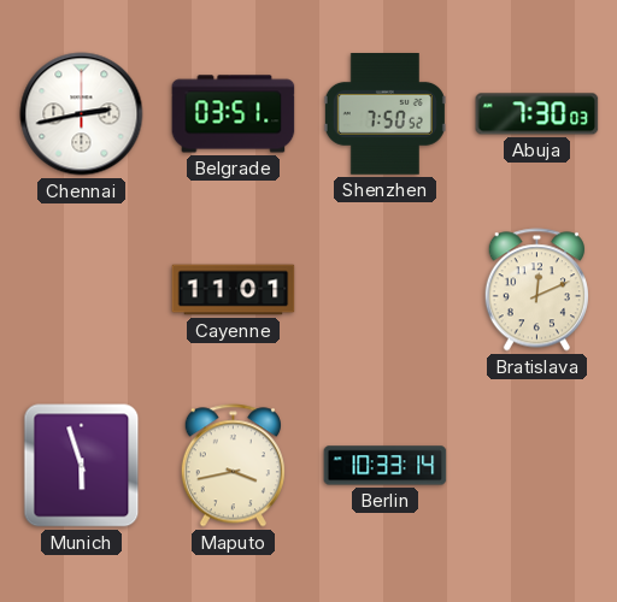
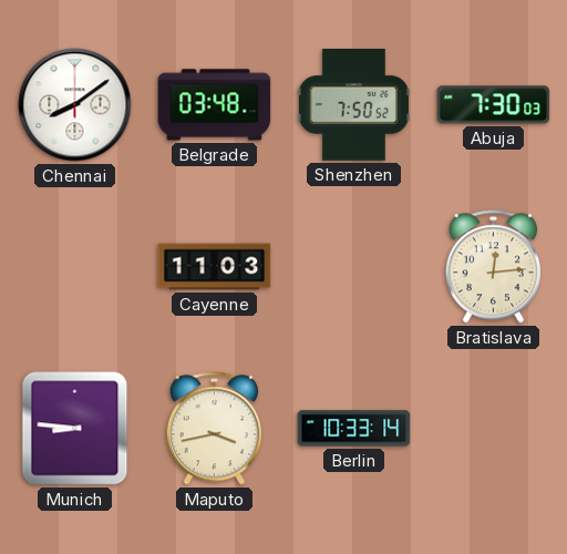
Chennai: 2:43 -> 8:09
Belgrade: 03:51 -> 03:48
Cayenne: 11:01 -> 11:03
Bratislava: 12:11 -> 12:14
Munich: 5:57 -> 8:46
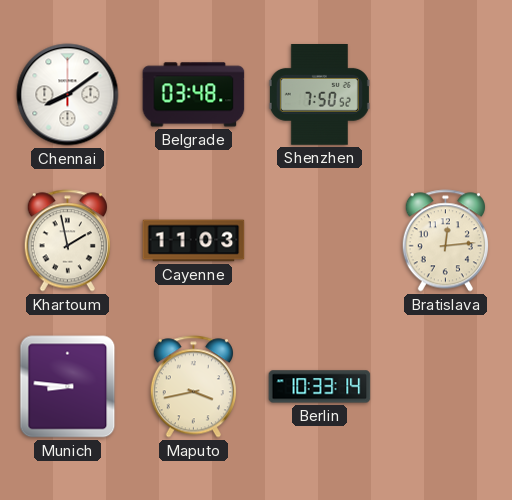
Abuja: 7:30 -> none
Khartoum: none -> 1:58
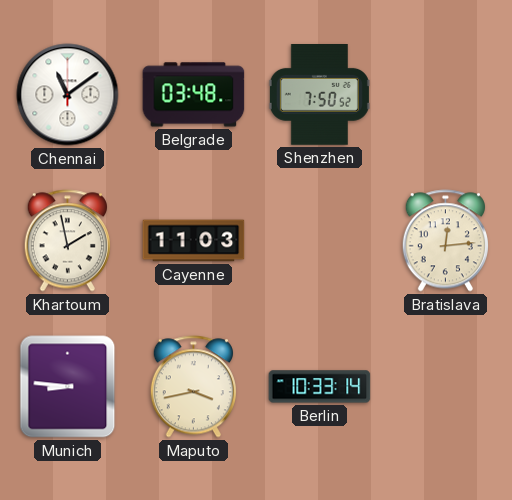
Chennai: 8:09 -> 11:09
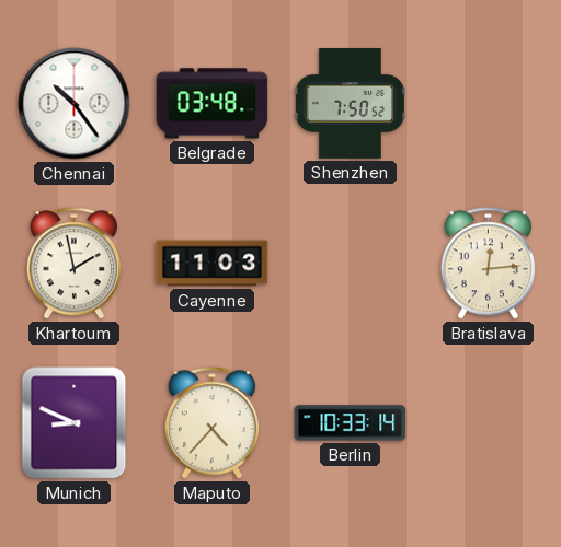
Chennai: 11:09 -> 10:24
Munich: 8:46 -> 8:49
Maputo: 3:43 -> 4:37
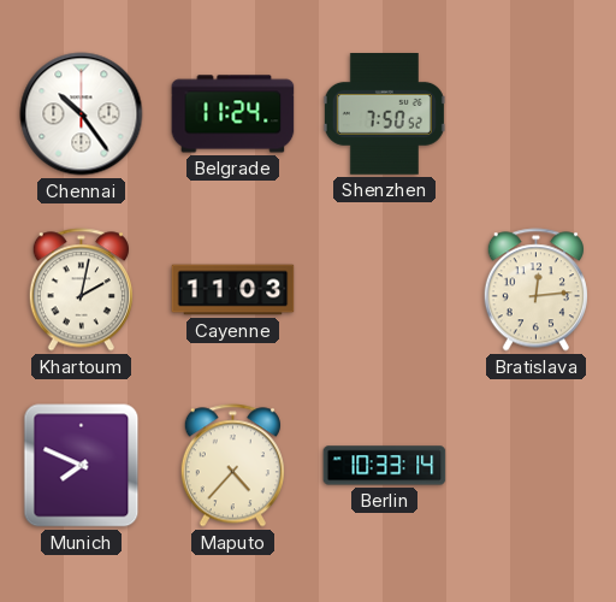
Belgrade: 03:48 -> 11:24
Khartoum: 1:58 -> 2:02
Munich: 8:49 -> 7:49
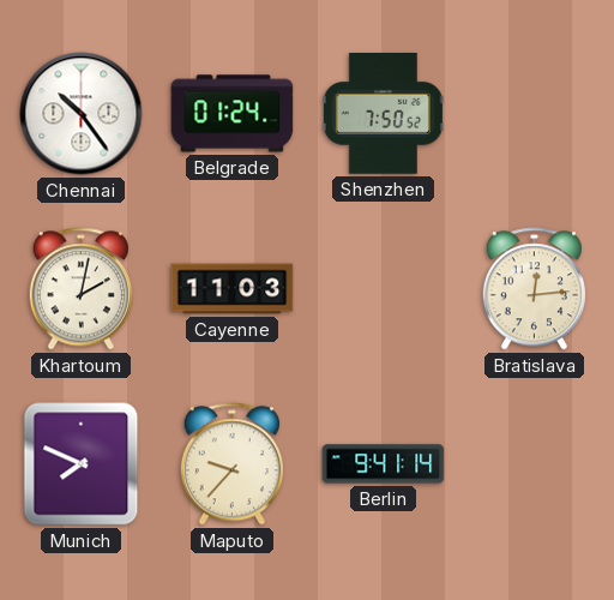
Belgrade: 11:24 -> 01:24
Maputo: 4:37 -> 9:37
Berlin: 10:33 -> 9:41
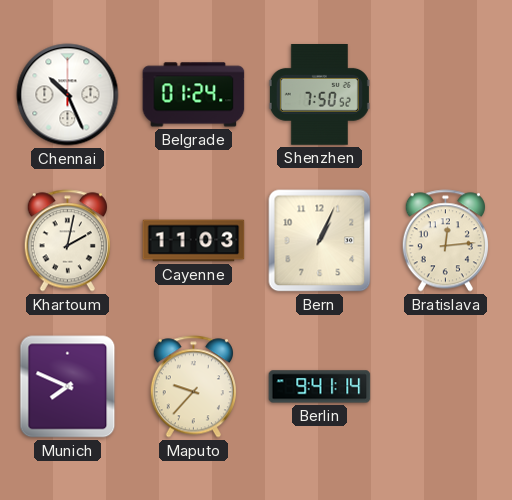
Chennai: 10:24 -> 10:26
Bern: none -> 1:04
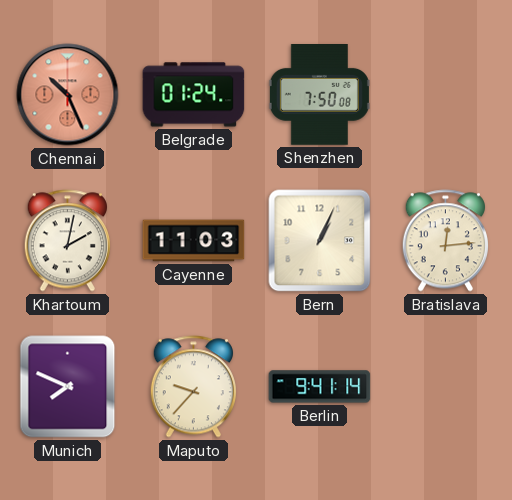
Chennai dial: white -> salmon
Shenzhen: 7:50:52 -> 7:50:08
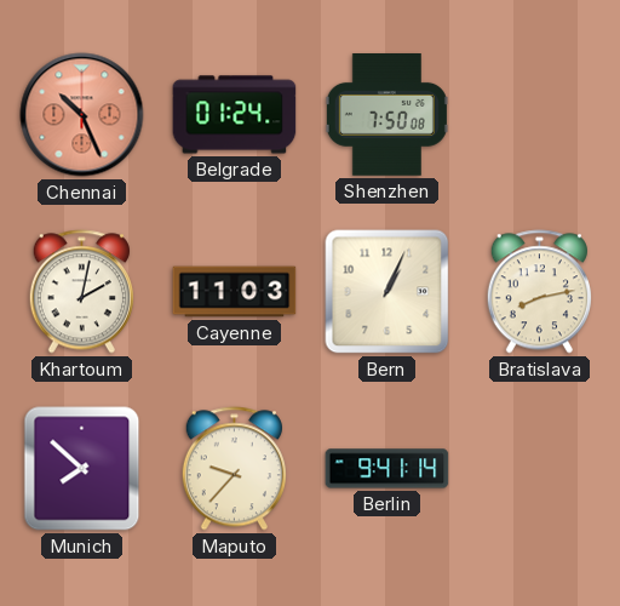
Bratislava: 12:14 -> 8:13
Munich: 7:49 -> 7:52
